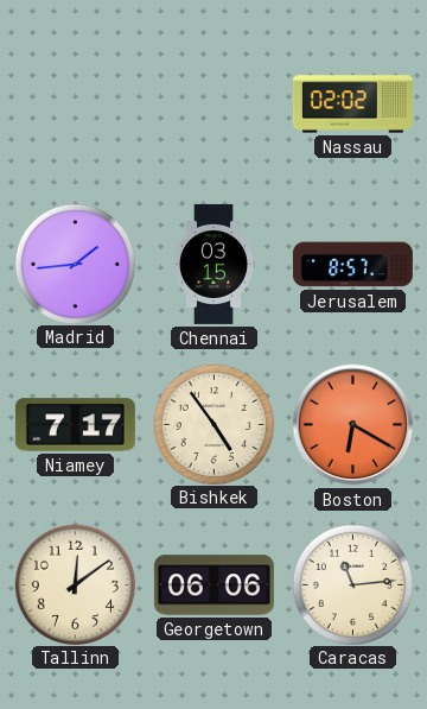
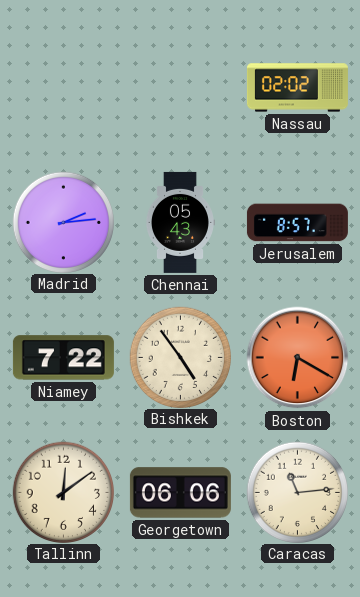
Madrid: 1:44 -> 2:14
Chennai: 03:15 -> 05:43
Niamey: 7:17 -> 7:22
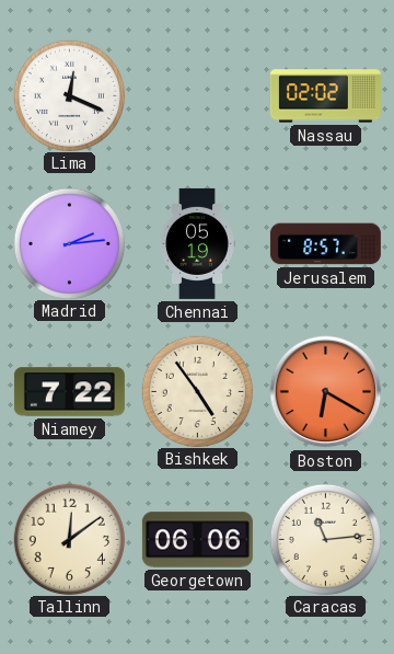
Lima: none -> 12:19
Chennai: 05:43 -> 05:19
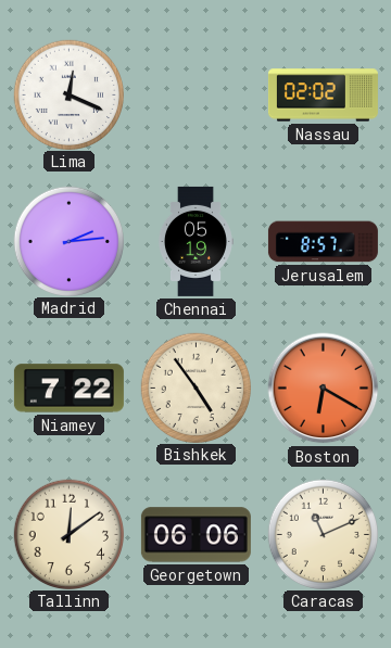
Caracas: 11:14 -> 11:11
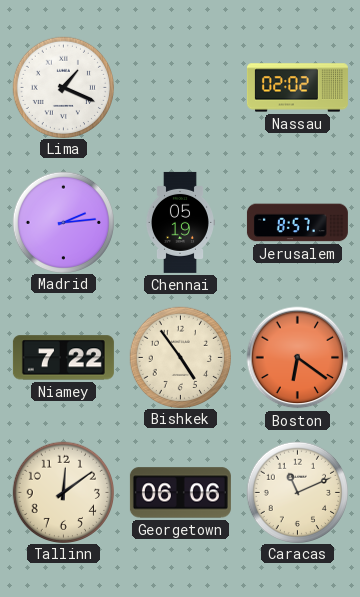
Lima: 12:19 -> 1:19
Boston: 6:20 -> 6:21
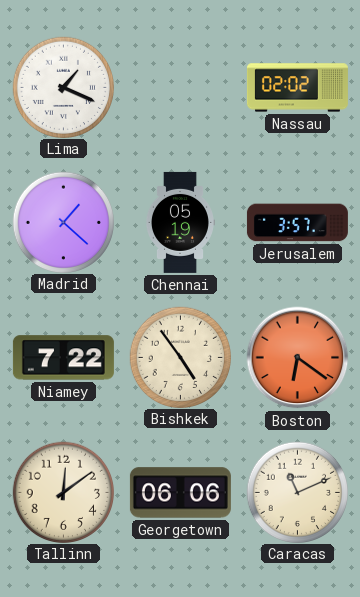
Madrid: 2:14 -> 1:22
Jerusalem: 8:57 -> 3:57
